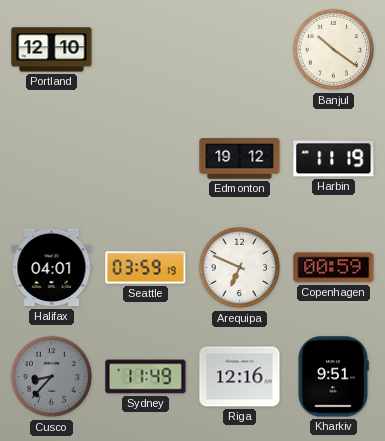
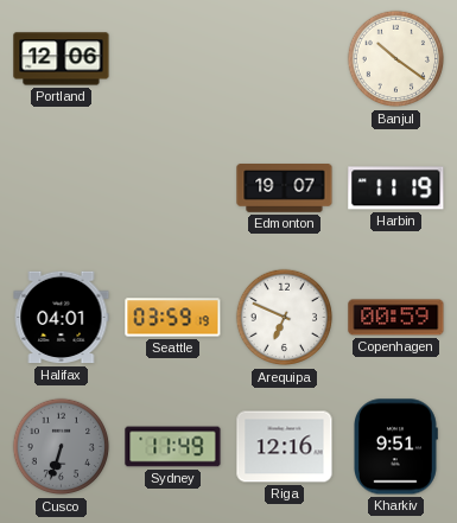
Portland: 12:10 -> 12:06
Edmonton: 19:12 -> 19:07
Cusco: 8:37 -> 6:33
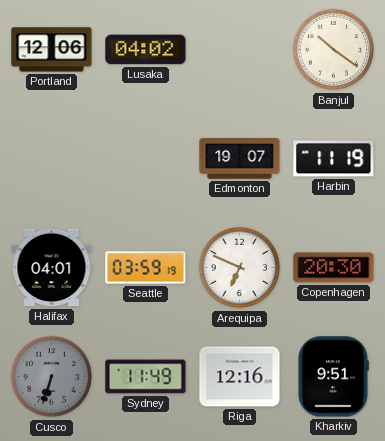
Lusaka: none -> 04:02
Copenhagen: 00:59 -> 20:30
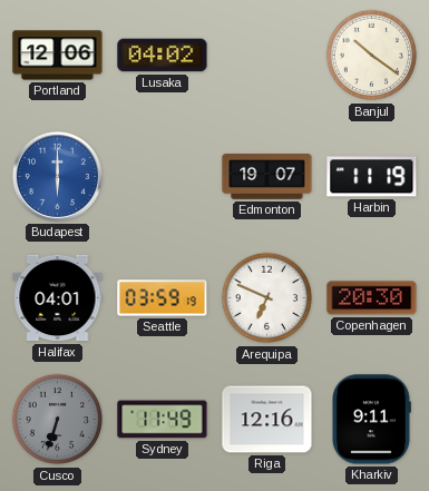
Budapest: none -> 6:00
Kharkiv: 9:51 -> 9:11
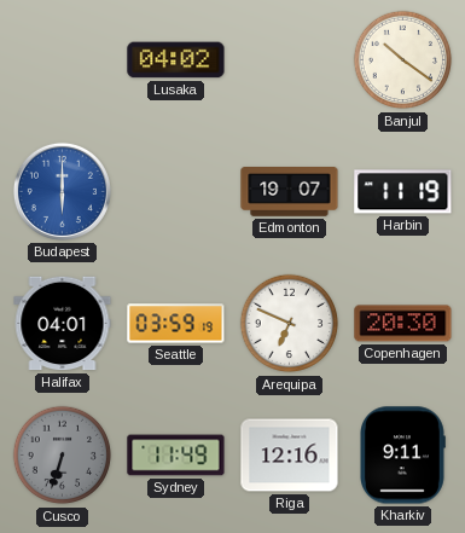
Portland: 12:06 -> none
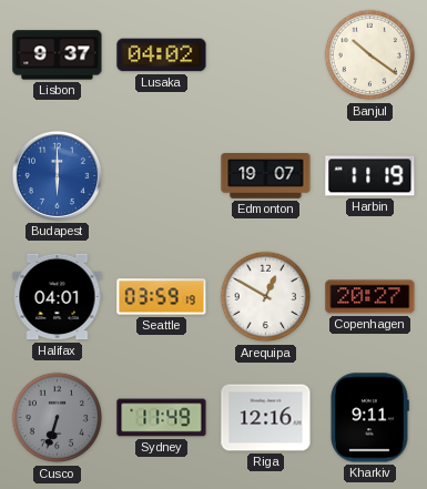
Lisbon: none -> 9:37
Arequipa: 6:49 -> 12:50
Copenhagen: 20:30 -> 20:27
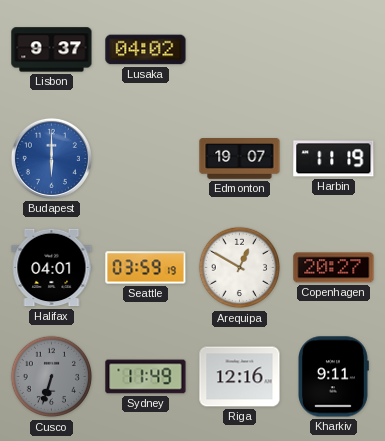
Banjul: 10:21 -> none
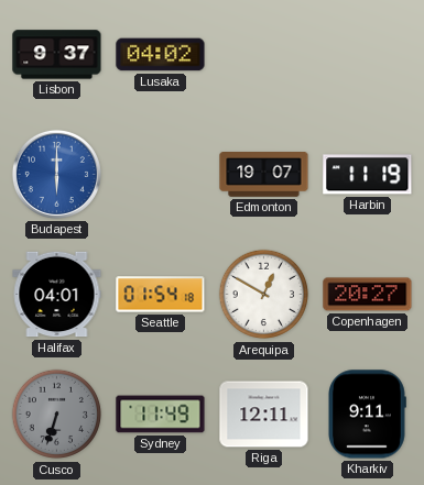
Seattle: 03:59 -> 01:54
Riga: 12:16 -> 12:11
